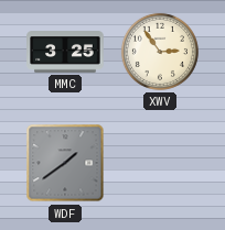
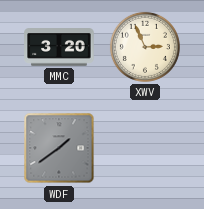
MMC: 3:25 -> 3:20
XWV: 2:54 -> 2:56
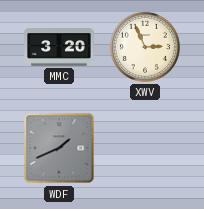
WDF: 1:39 -> 1:41
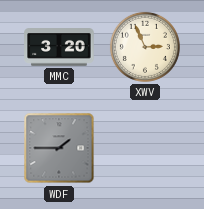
WDF: 1:41 -> 1:45
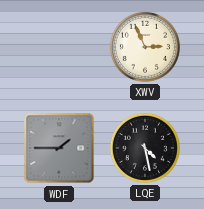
MMC: 3:20 -> none
LQE: none -> 4:28
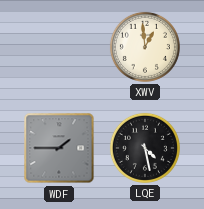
XWV: 2:56 -> 12:59
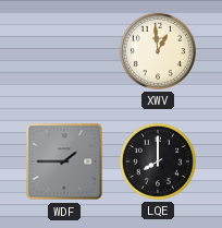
LQE: 4:28 -> 8:00
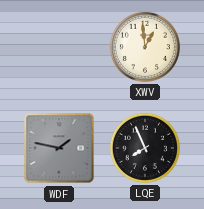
WDF: 1:45 -> 1:47
LQE: 8:00 -> 7:56
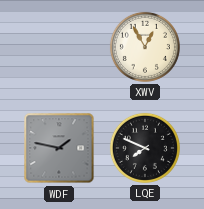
XWV: 12:59 -> 12:55
LQE: 7:56 -> 7:49
